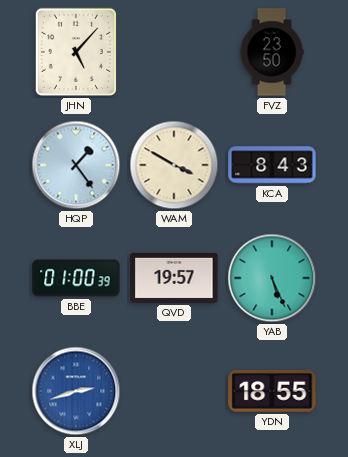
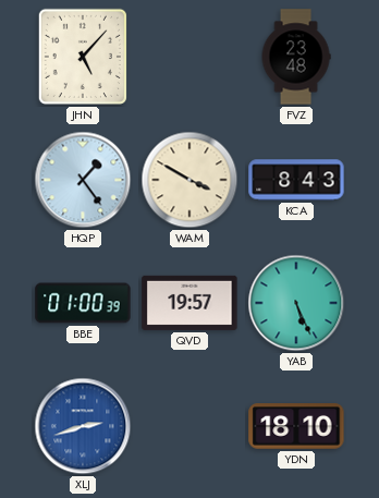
FVZ: 23:50 -> 23:48
YDN: 18:55 -> 18:10
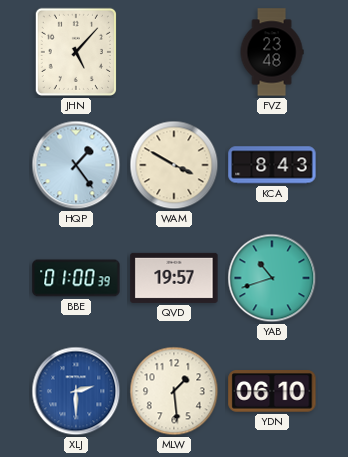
YAB: 5:26 -> 10:42
XLJ: 2:42 -> 2:30
MLW: none -> 1:29
YDN: 18:10 -> 06:10
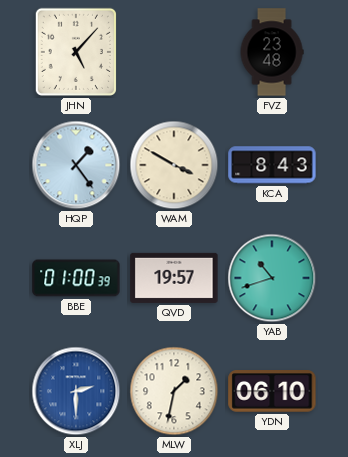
MLW: 1:29 -> 1:32
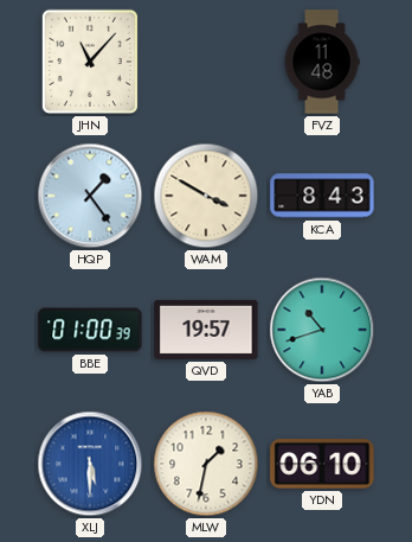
JHN: 5:07 -> 11:07
FVZ: 23:48 -> 11:48
XLJ: 2:30 -> 5:30
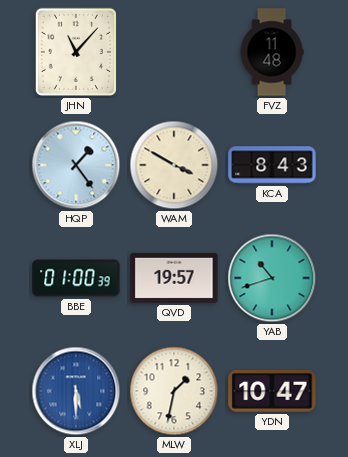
YDN: 06:10 -> 10:47
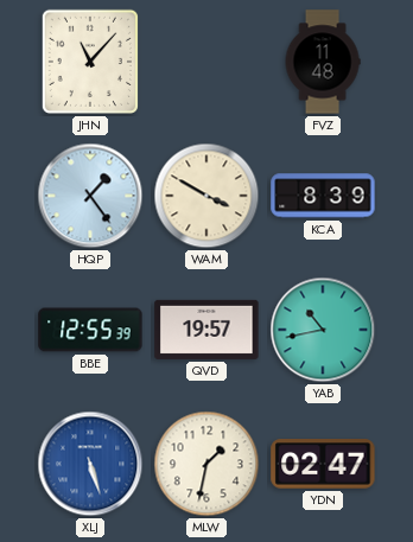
KCA: 8:43 -> 8:39
BBE: 01:00 -> 12:55
YAB: 10:42 -> 10:43
XLJ: 5:30 -> 5:27
YDN: 10:47 -> 02:47
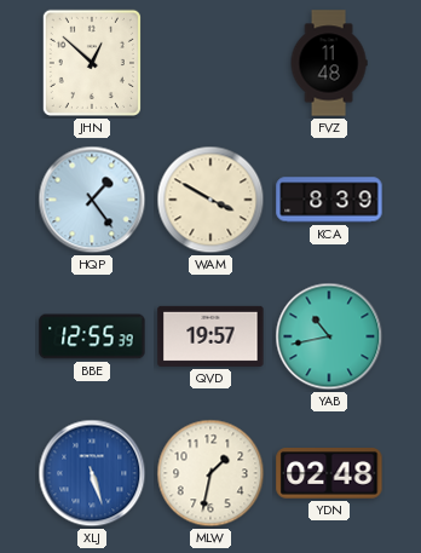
JHN: 11:07 -> 12:52
YDN: 02:47 -> 02:48
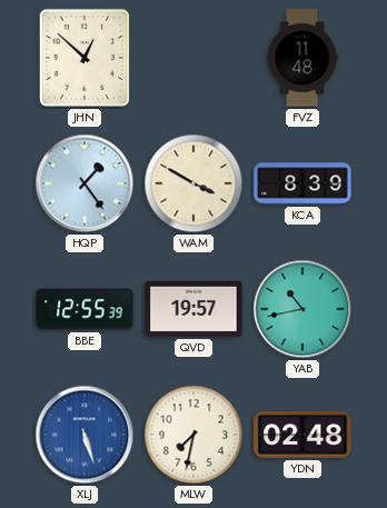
MLW: 1:32 -> 7:32
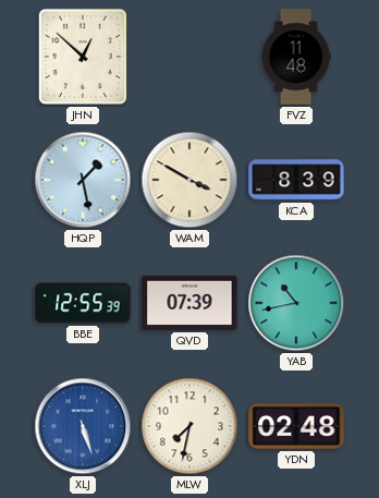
HQP: 1:24 -> 1:28
QVD: 19:57 -> 07:39
